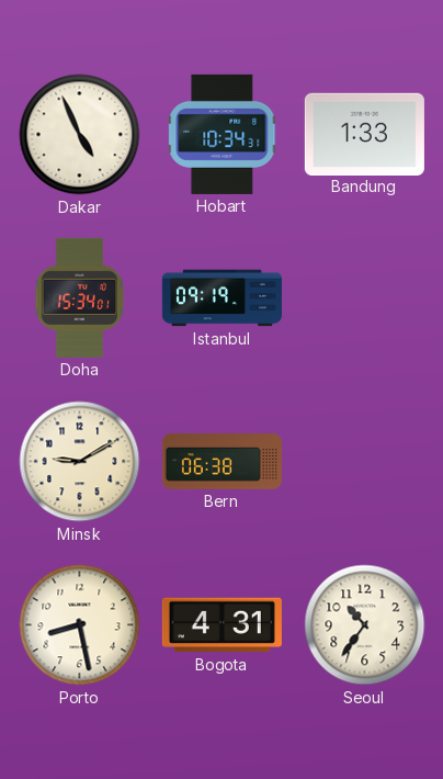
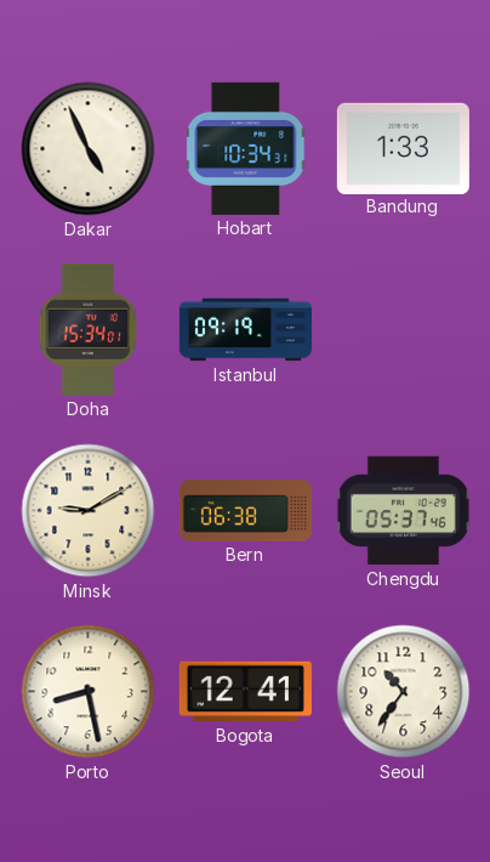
Chengdu: none -> 05:37
Bogota: 4:31 -> 12:41
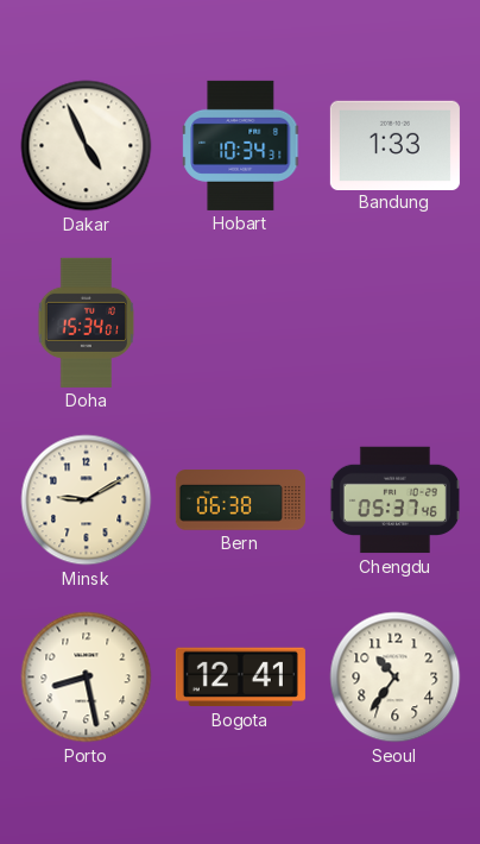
Istanbul: 09:19 -> none
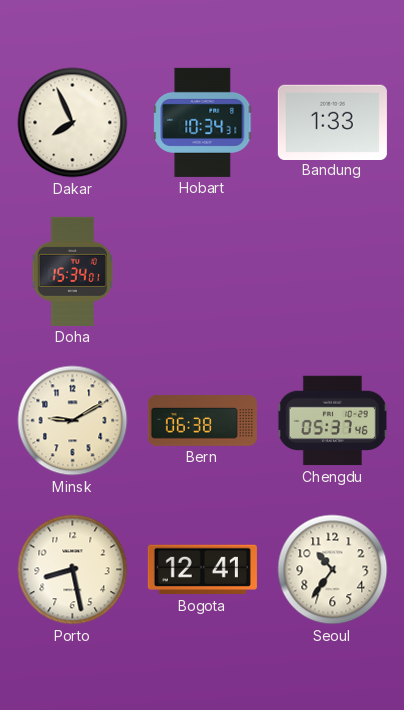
Dakar: 4:56 -> 7:56
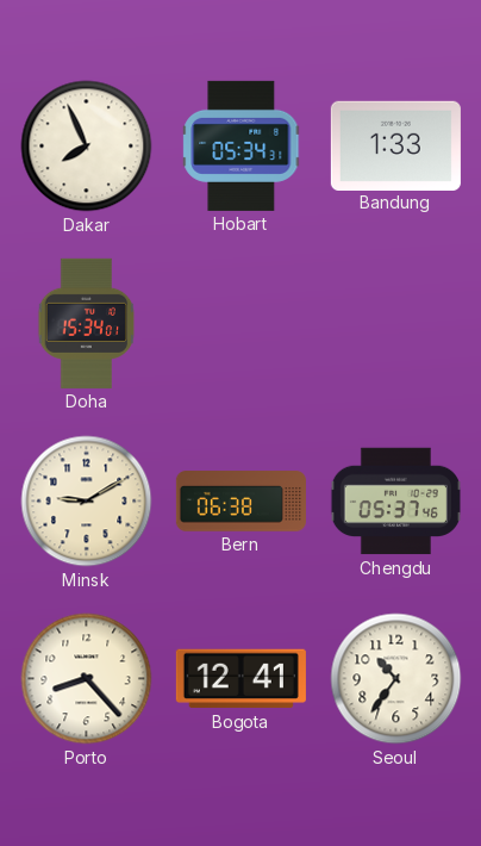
Hobart: 10:34 -> 05:34
Porto: 8:28 -> 8:23
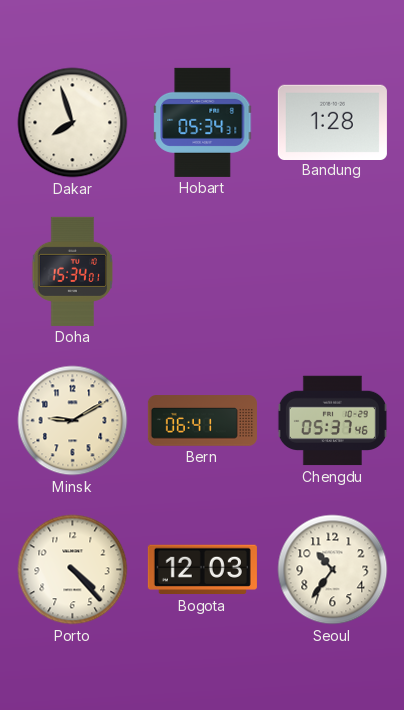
Dakar: 7:56 -> 7:57
Bandung: 1:33 -> 1:28
Bern: 06:38 -> 06:41
Porto: 8:23 -> 4:23
Bogota: 12:41 -> 12:03
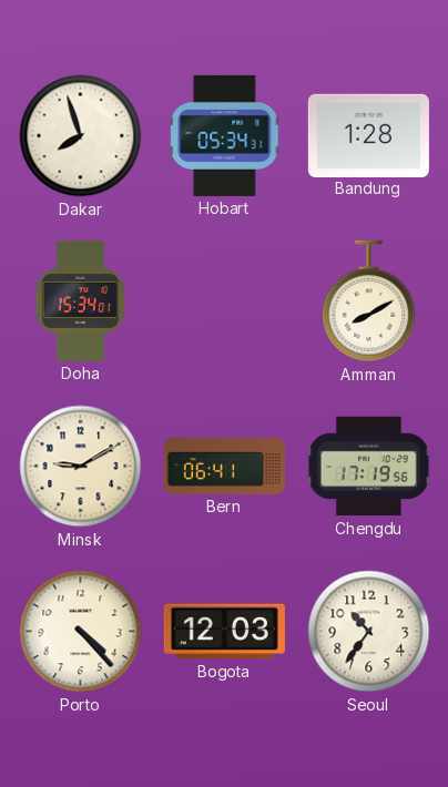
Amman: none -> 8:10
Chengdu: 05:37 -> 17:19
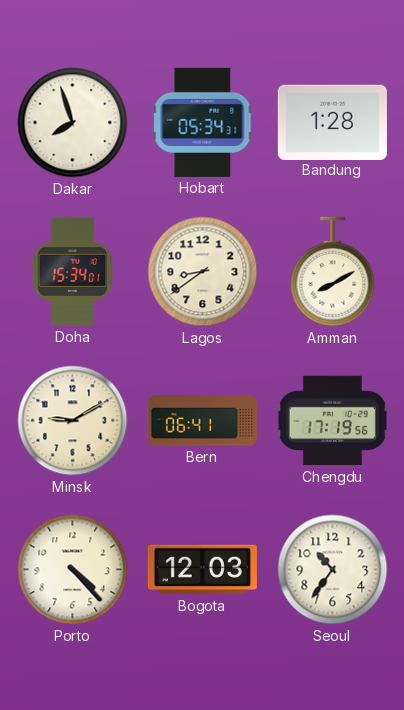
Lagos: none -> 8:39
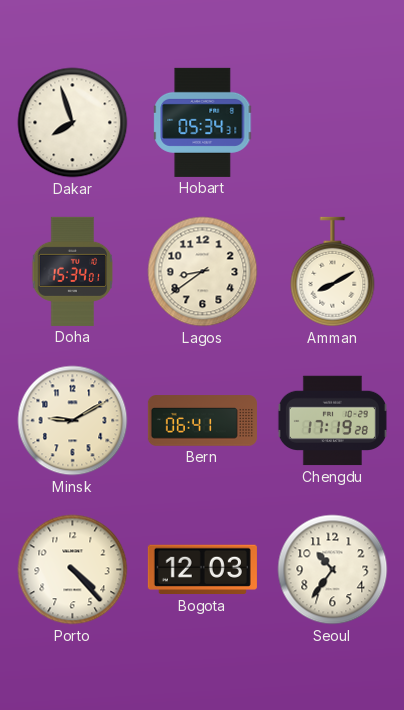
Bandung: 1:28 -> none
Chengdu: 17:19:56 -> 17:19:28
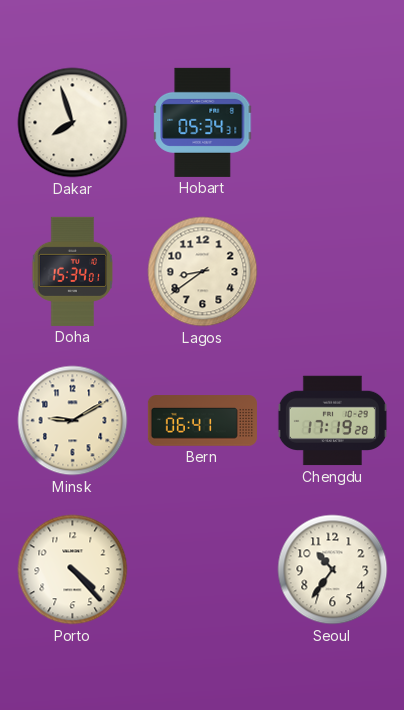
Amman: 8:10 -> none
Bogota: 12:03 -> none
